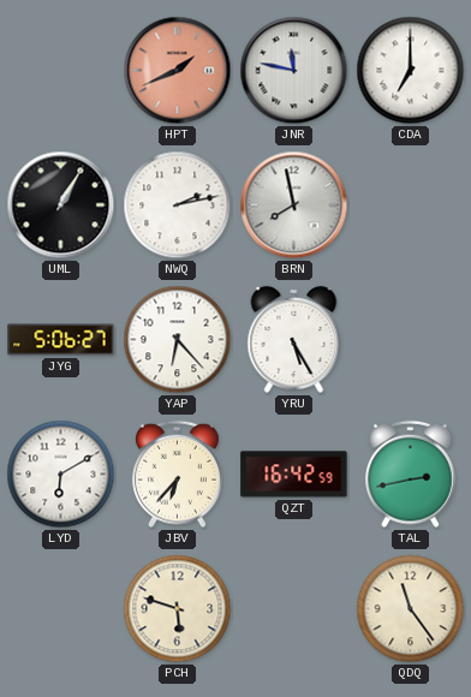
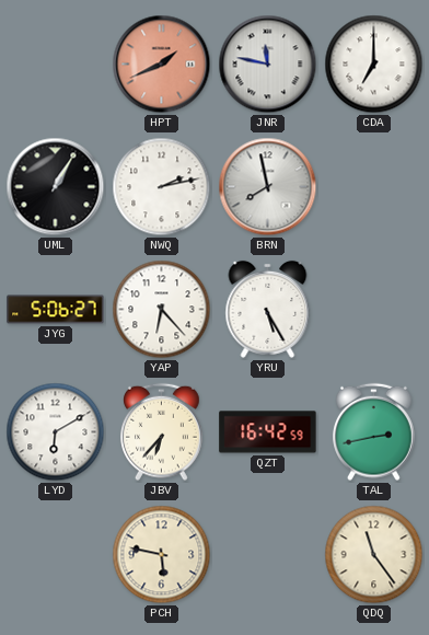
PCH: 5:48 -> 5:47
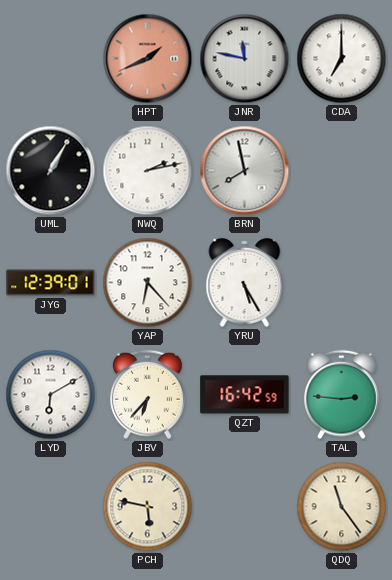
JYG: 5:06 -> 12:39
TAL: 2:43 -> 2:46
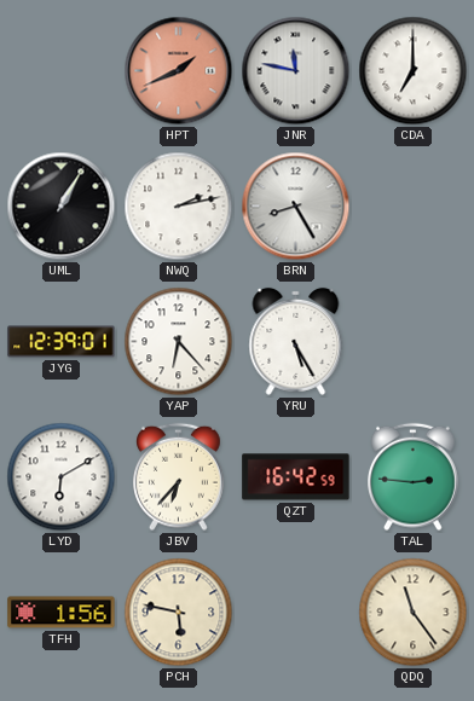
BRN: 7:58 -> 8:25
TFH: none -> 1:56
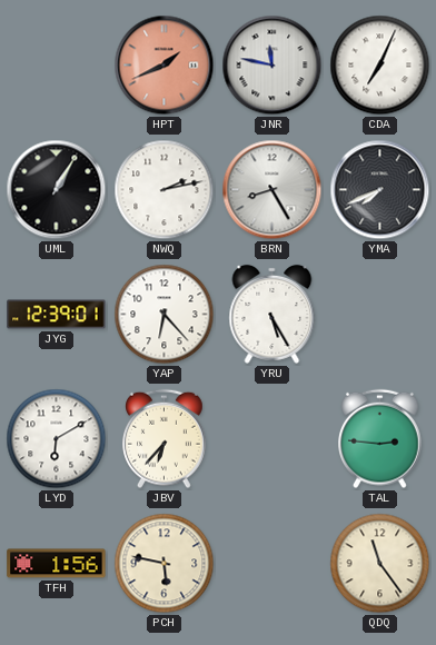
CDA: 7:00 -> 7:04
YMA: none -> 7:41
QZT: 16:42 -> none
